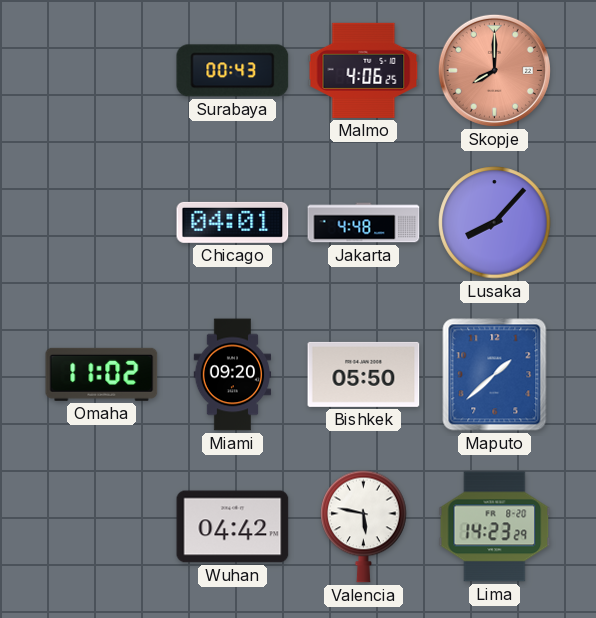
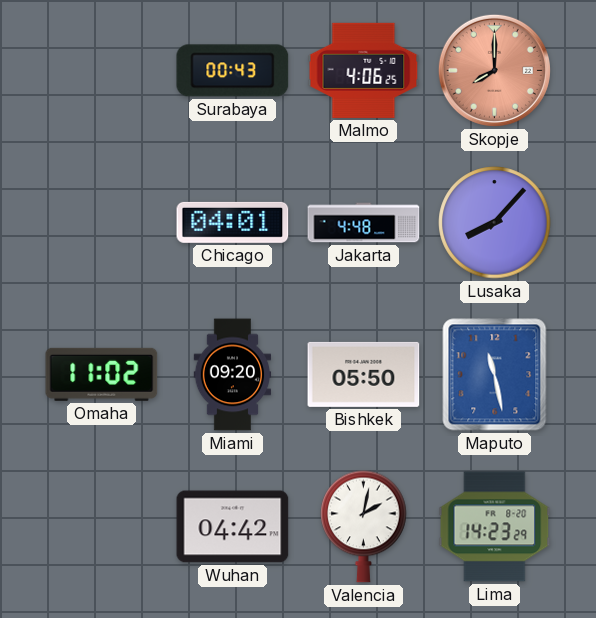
Maputo: 1:38 -> 11:28
Valencia: 5:47 -> 2:02
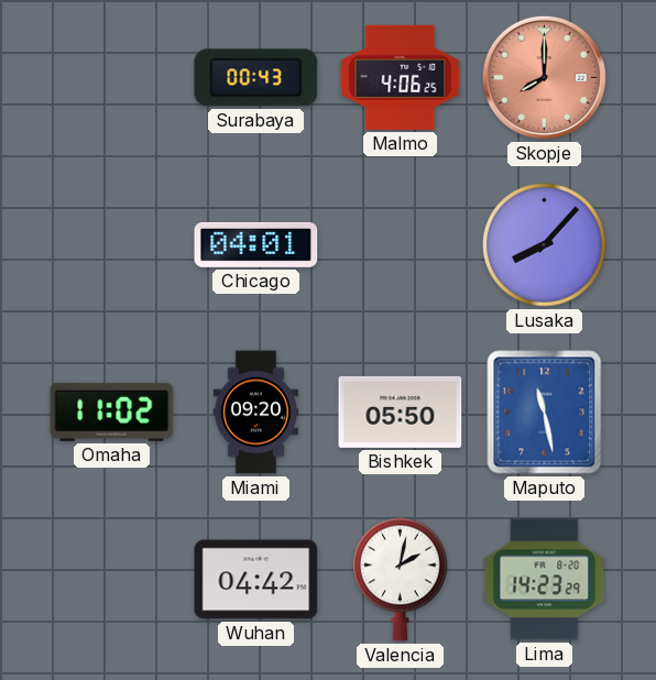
Jakarta: 4:48 -> none
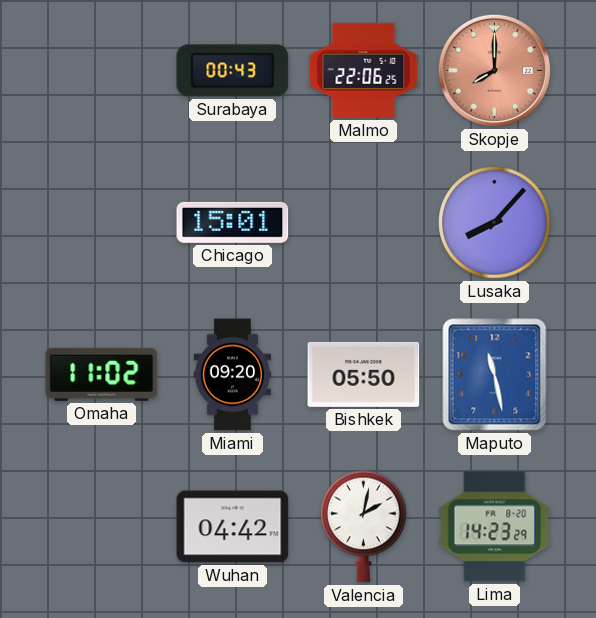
Malmo: 4:06 -> 22:06
Chicago: 04:01 -> 15:01
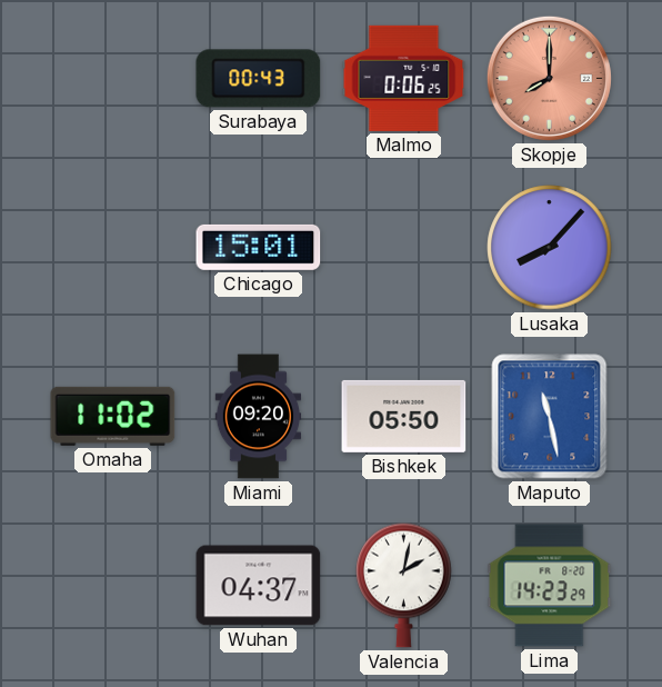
Malmo: 22:06 -> 0:06
Wuhan: 04:42 -> 04:37
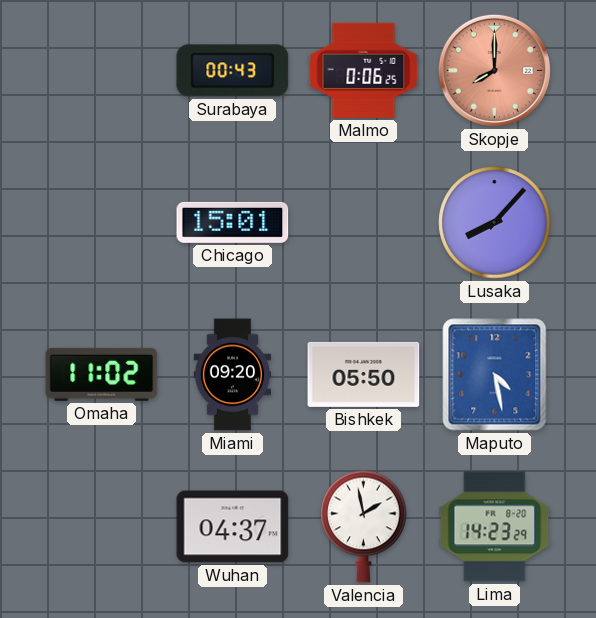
Maputo: 11:28 -> 4:28
Valencia: 2:02 -> 1:58
